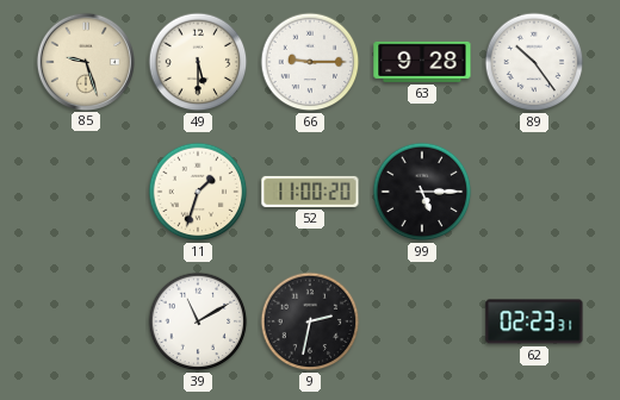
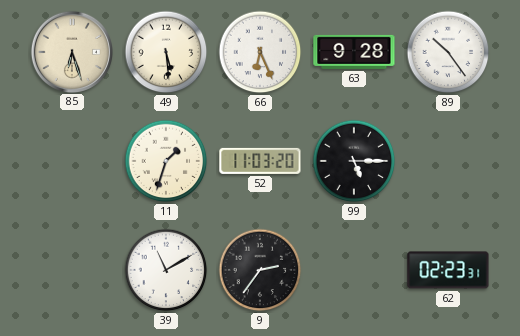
85: 9:27 -> 6:27
49: 5:30 -> 5:29
66: 9:15 -> 6:26
52: 11:00 -> 11:03
9: 2:32 -> 2:36
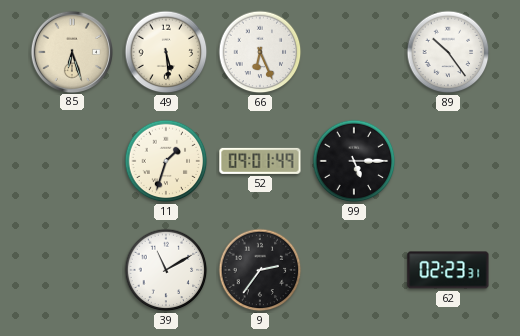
63: 9:28 -> none
52: 11:03 -> 09:01
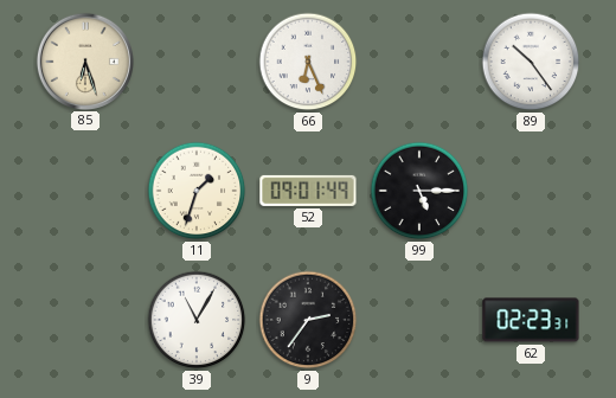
49: 5:29 -> none
39: 11:10 -> 11:05
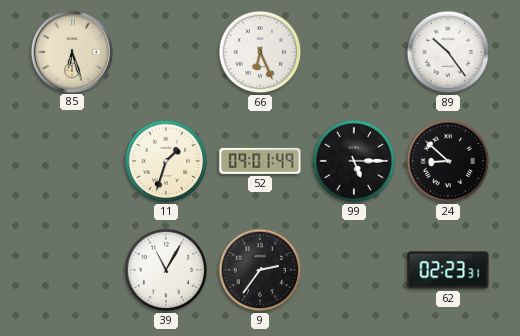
24: none -> 8:52
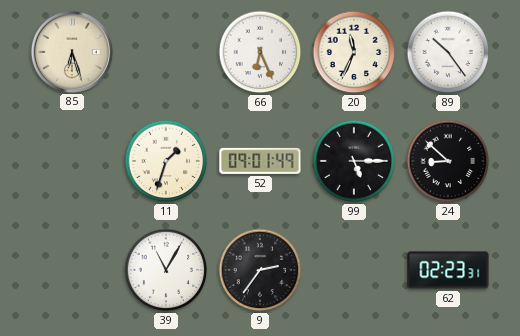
20: none -> 11:34
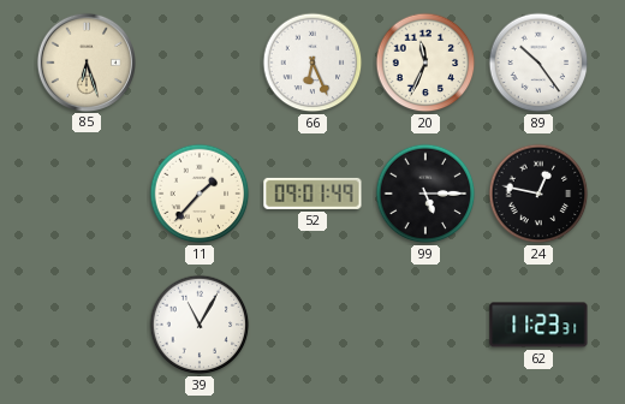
11: 1:33 -> 1:37
24: 8:52 -> 12:47
9: 2:36 -> none
62: 02:23 -> 11:23
